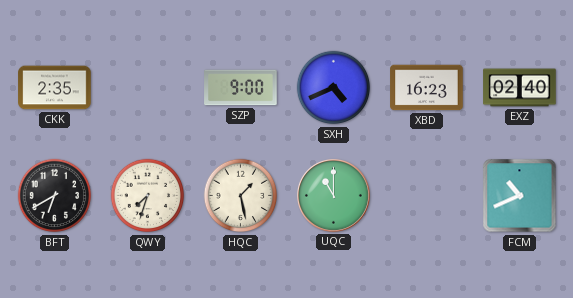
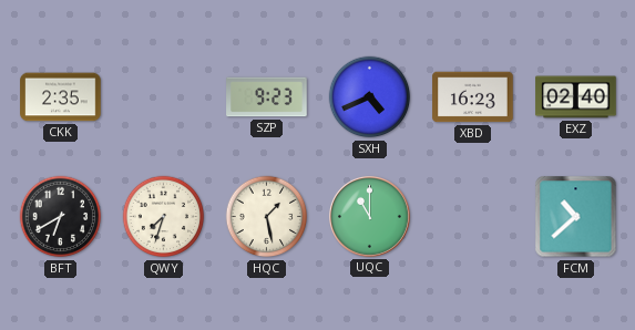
SZP: 9:00 -> 9:23
FCM: 10:41 -> 10:38
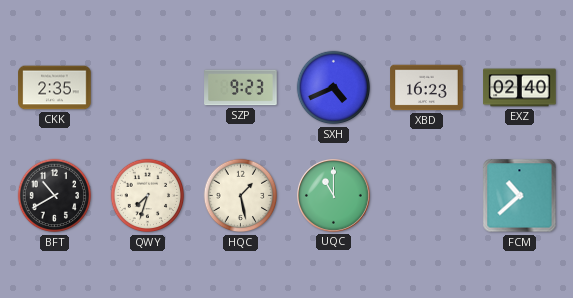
BFT: 6:40 -> 10:40
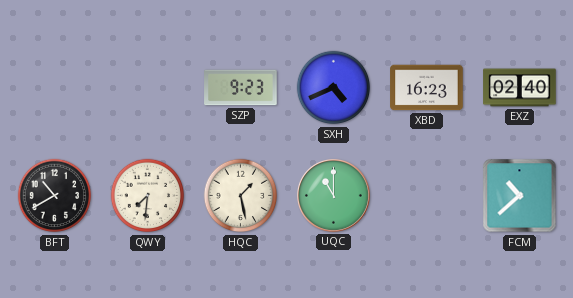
CKK: 2:35 -> none
QWY: 7:33 -> 7:31
